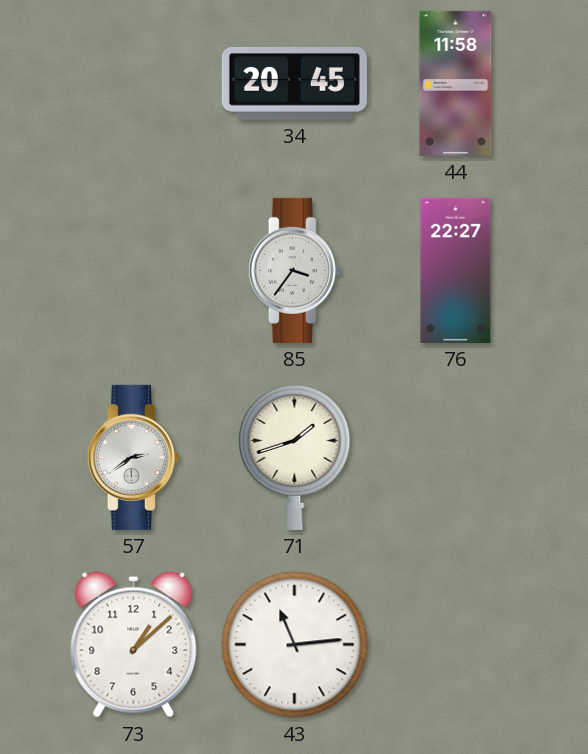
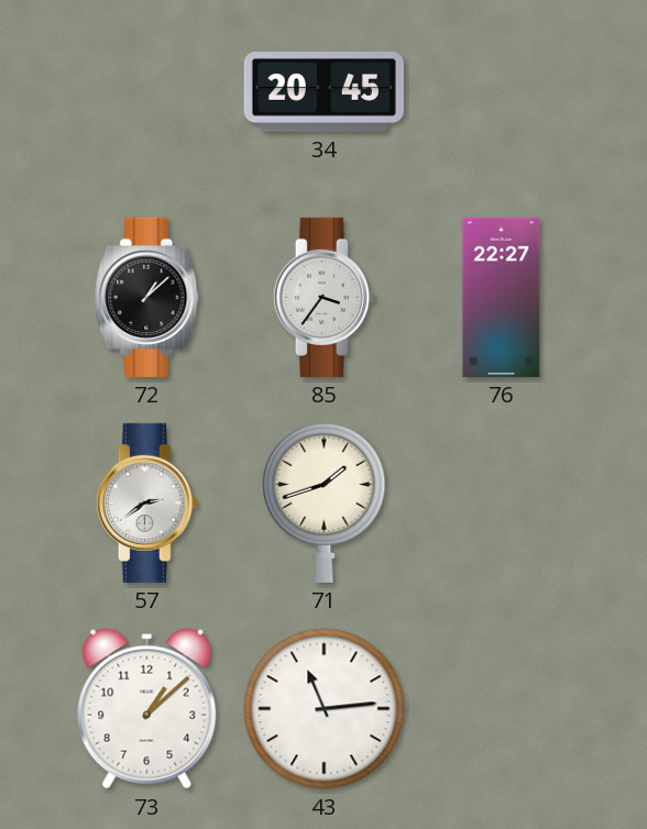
44: 11:58 -> none
72: none -> 1:08
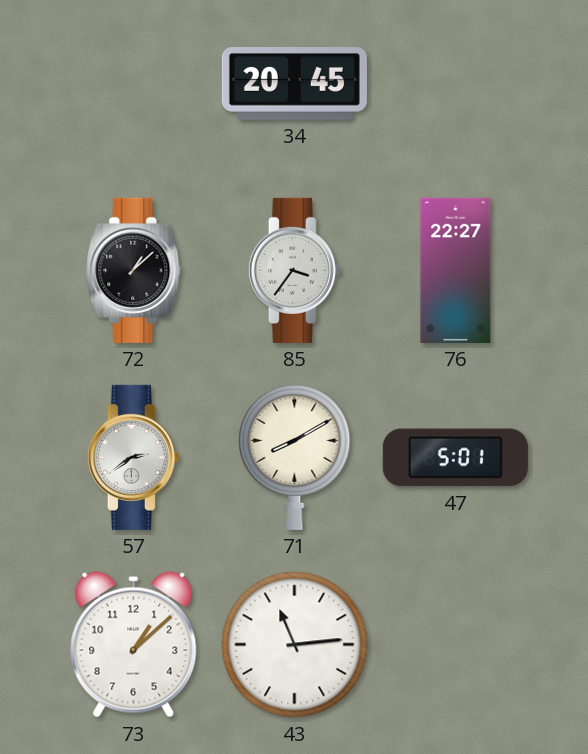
71: 1:42 -> 8:10
47: none -> 5:01
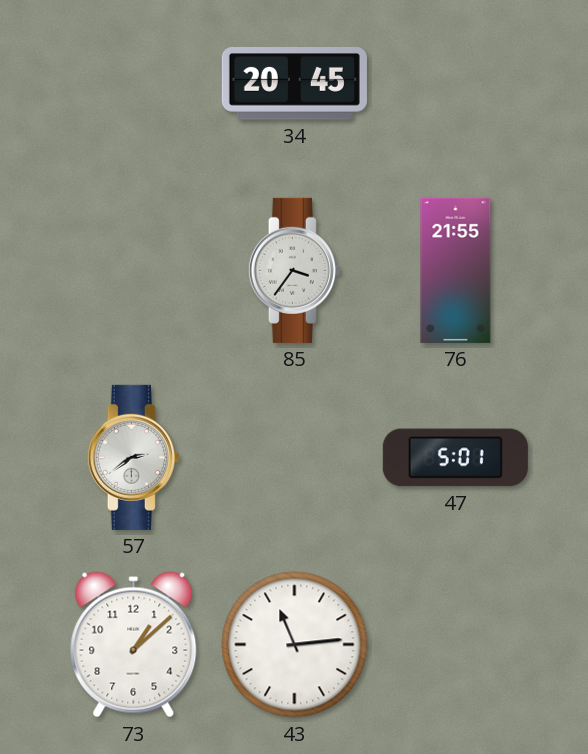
72: 1:08 -> none
76: 22:27 -> 21:55
71: 8:10 -> none
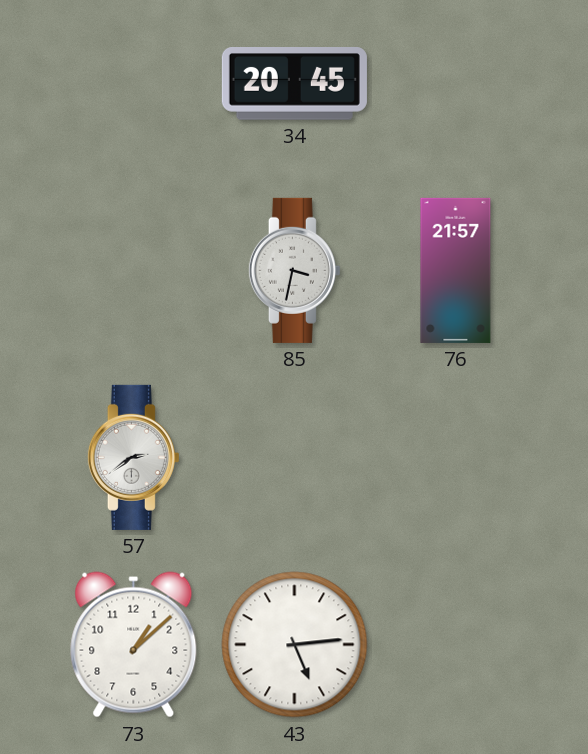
85: 3:36 -> 3:32
76: 21:55 -> 21:57
47: 5:01 -> none
43: 11:14 -> 5:14
